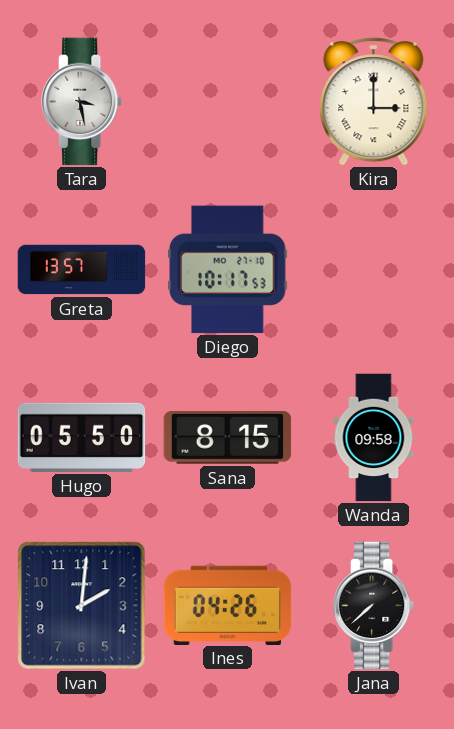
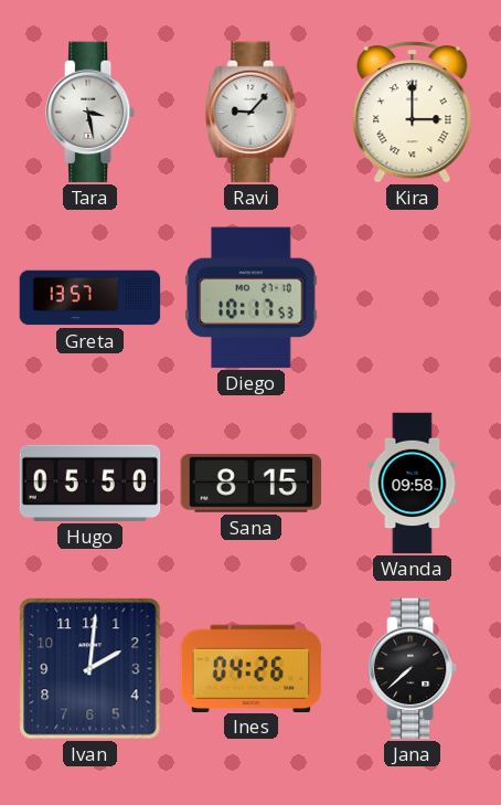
Ravi: none -> 9:07
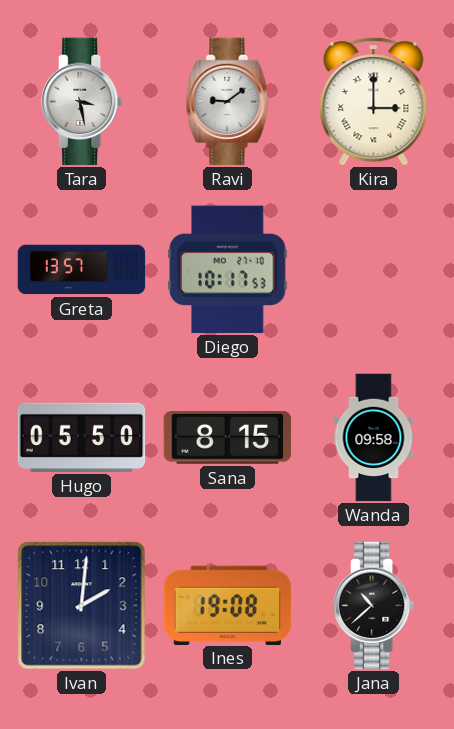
Ravi: 9:07 -> 9:09
Ines: 04:26 -> 19:08
Jana: 7:38 -> 10:38
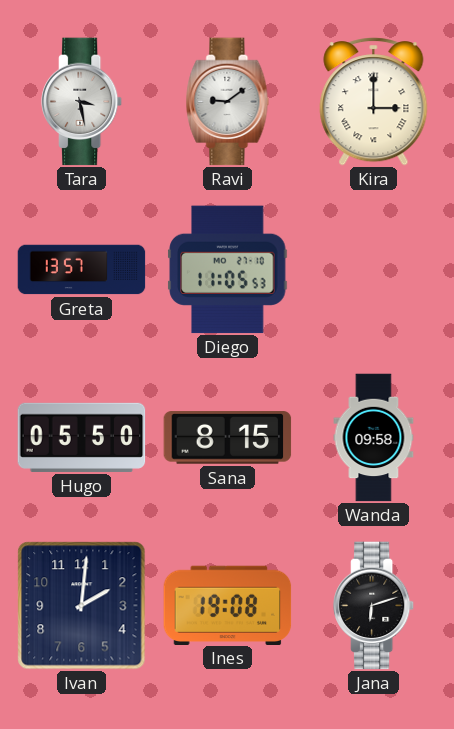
Diego: 10:17 -> 11:05
Jana: 10:38 -> 6:12
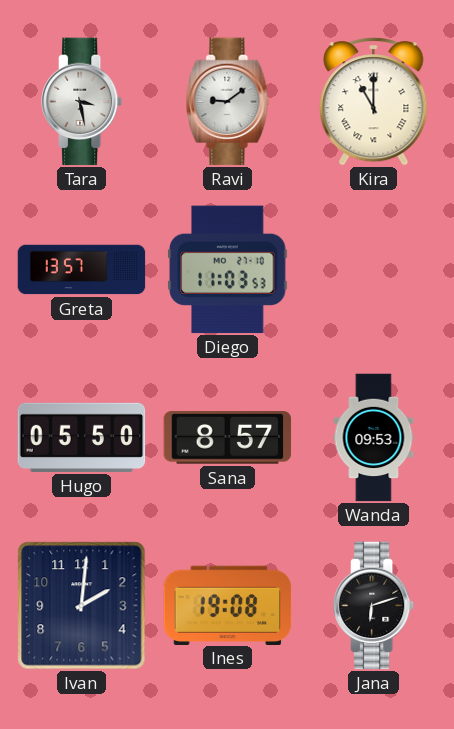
Kira: 3:00 -> 11:00
Diego: 11:05 -> 11:03
Sana: 8:15 -> 8:57
Wanda: 09:58 -> 09:53
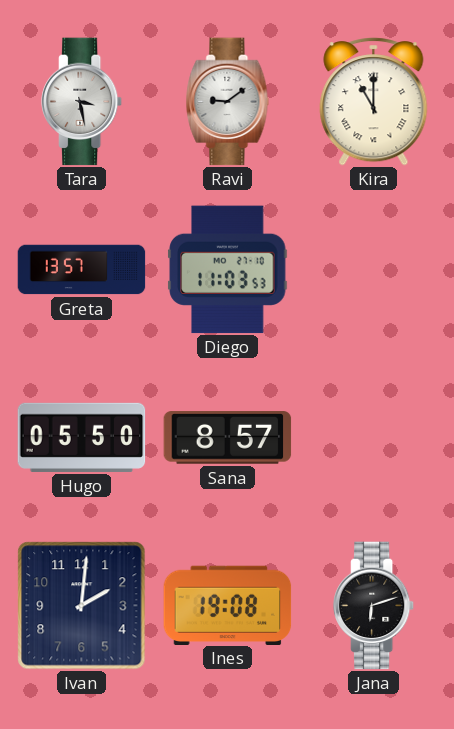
Wanda: 09:53 -> none
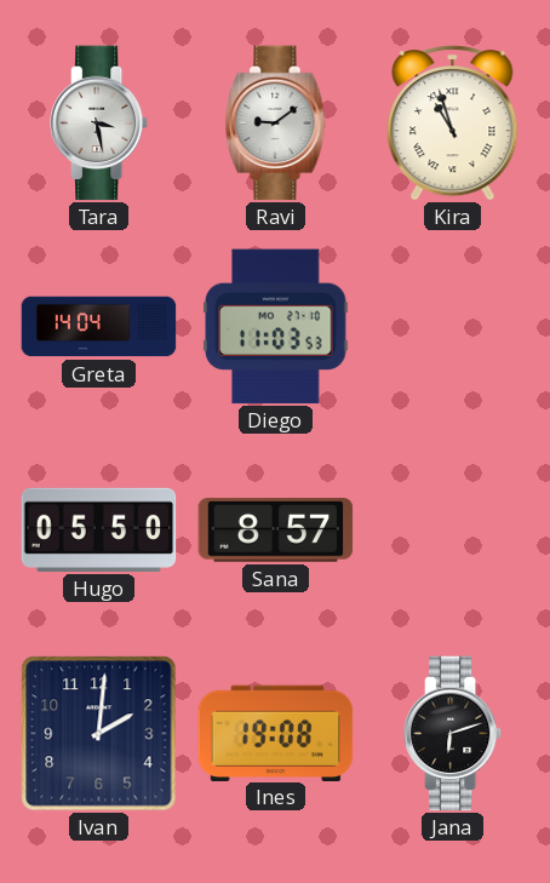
Kira: 11:00 -> 10:57
Greta: 13:57 -> 14:04
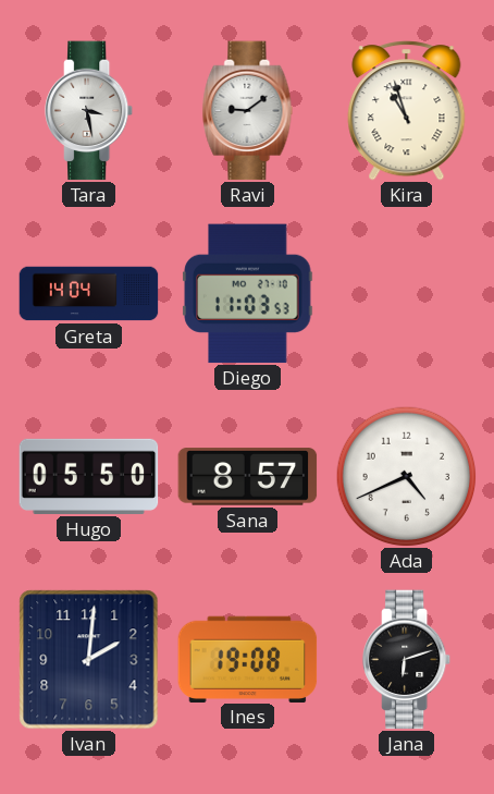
Ada: none -> 4:41
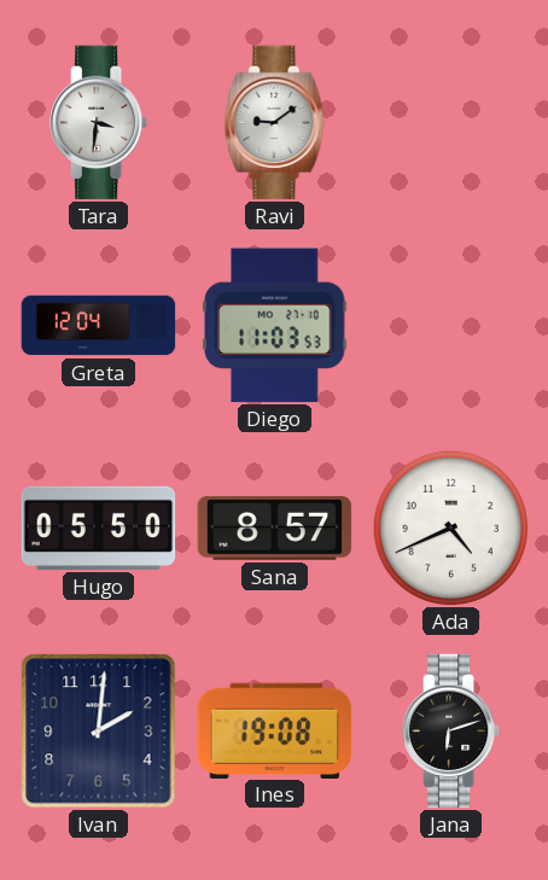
Tara: 3:28 -> 3:31
Kira: 10:57 -> none
Greta: 14:04 -> 12:04
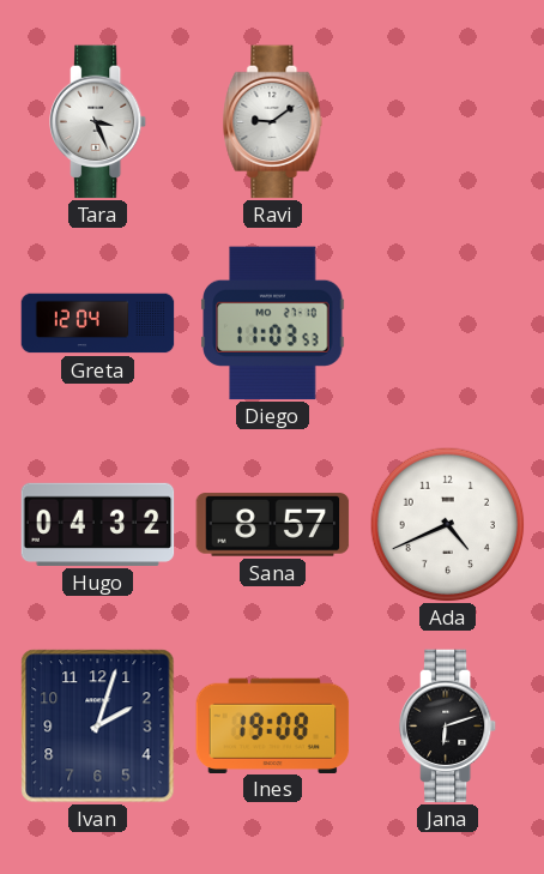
Tara: 3:31 -> 3:26
Hugo: 05:50 -> 04:32
Ivan: 2:01 -> 2:03
